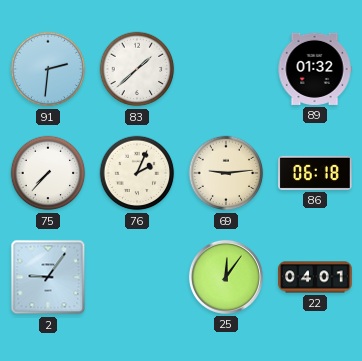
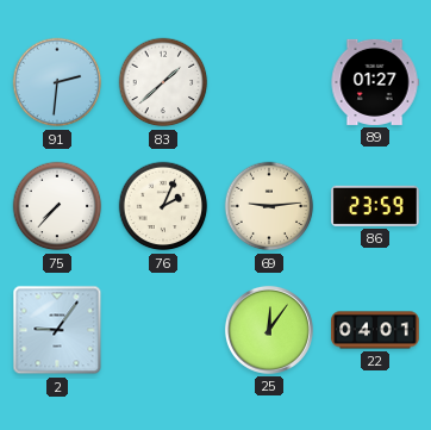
89: 01:32 -> 01:27
86: 06:18 -> 23:59
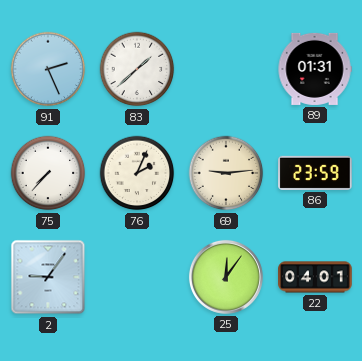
91: 2:31 -> 2:26
89: 01:27 -> 01:31
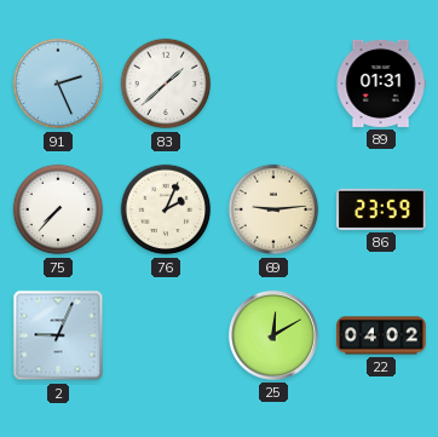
2: 9:06 -> 9:04
25: 12:06 -> 12:10
22: 04:01 -> 04:02
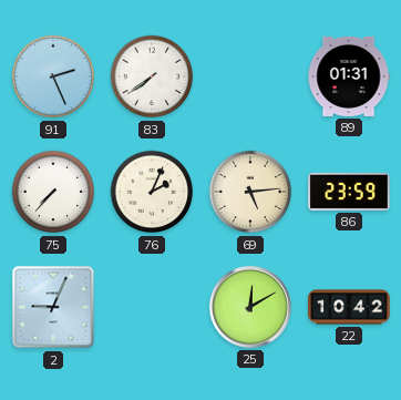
83: 1:38 -> 7:39
69: 9:14 -> 5:14
22: 04:02 -> 10:42
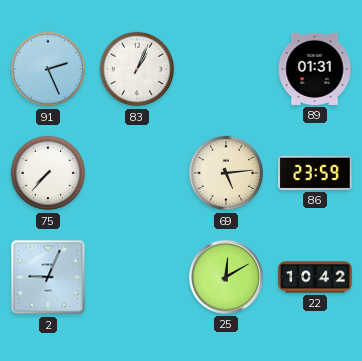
83: 7:39 -> 1:04
76: 2:04 -> none
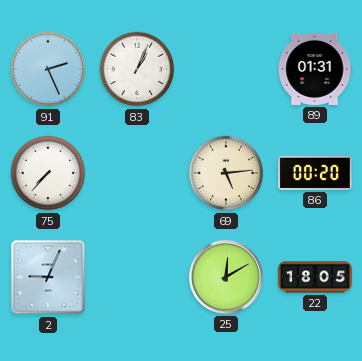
86: 23:59 -> 00:20
22: 10:42 -> 18:05
